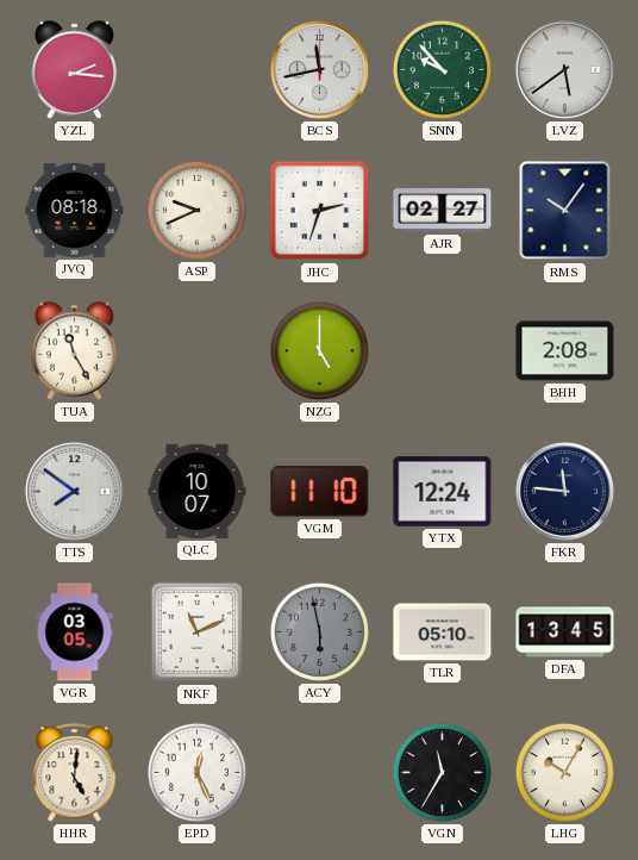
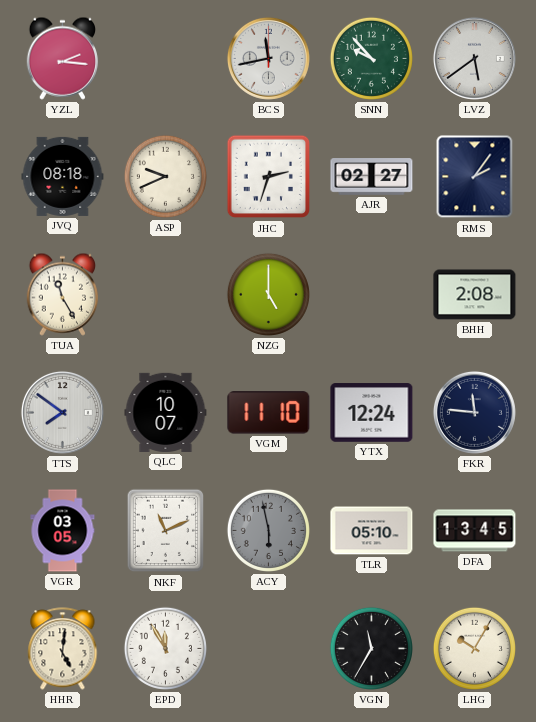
RMS: 10:06 -> 2:06
EPD: 12:26 -> 11:55
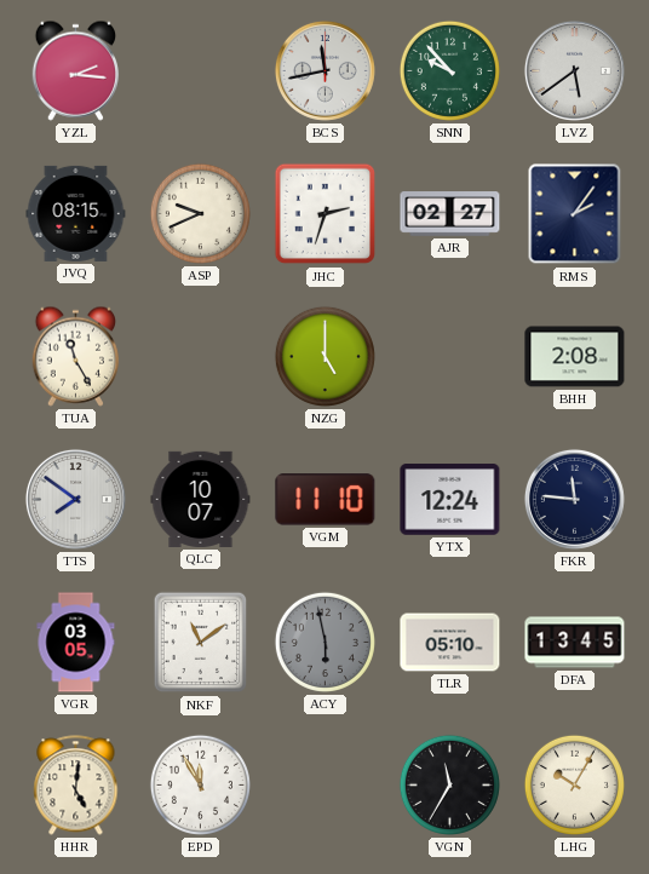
JVQ: 08:18 -> 08:15
NKF: 11:11 -> 11:09
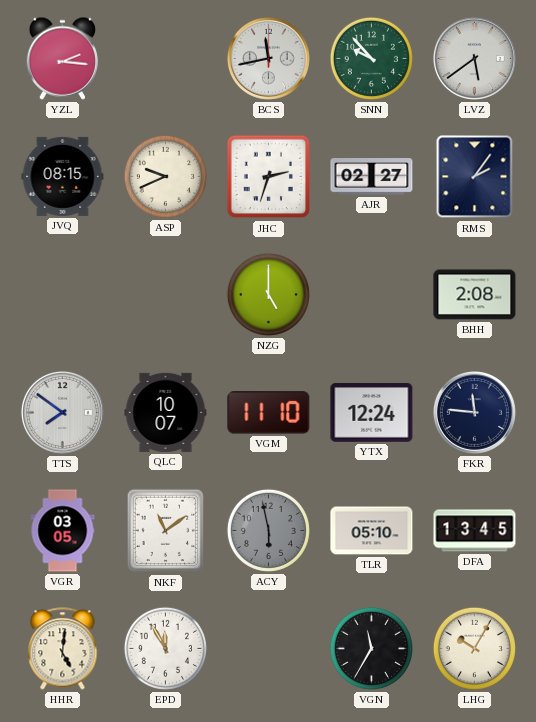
TUA: 11:25 -> none
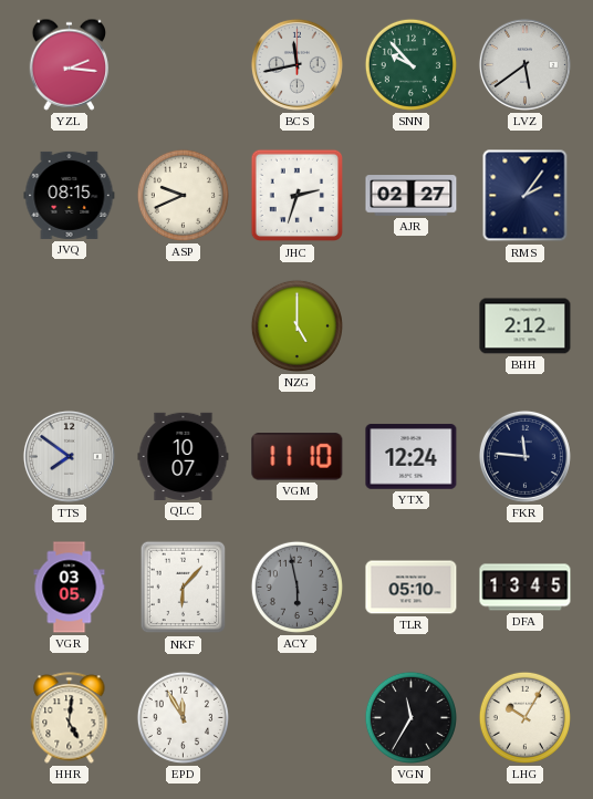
BHH: 2:08 -> 2:12
NKF: 11:09 -> 6:07
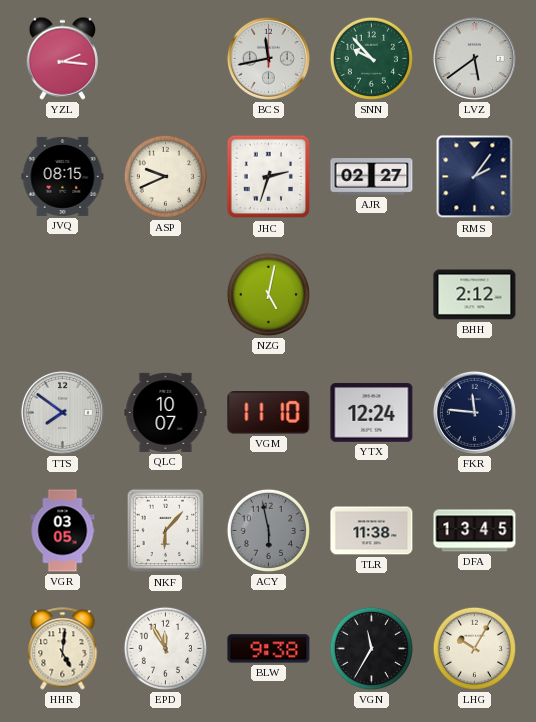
NZG: 5:00 -> 5:02
TLR: 05:10 -> 11:38
BLW: none -> 9:38
